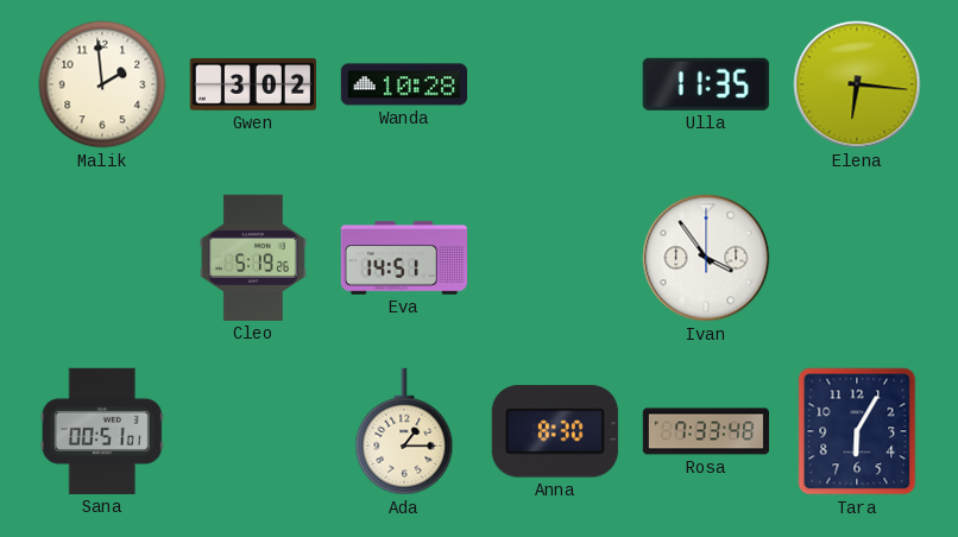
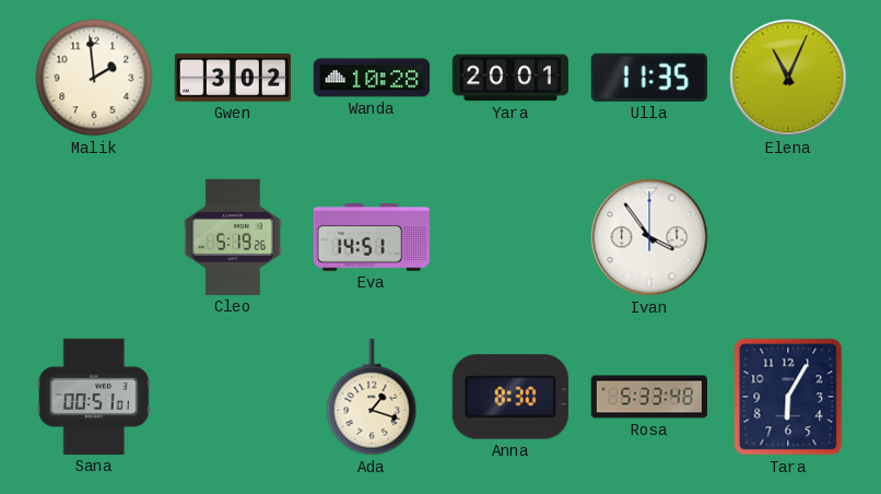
Yara: none -> 20:01
Elena: 6:16 -> 11:04
Ada: 1:15 -> 1:18
Rosa: 7:33 -> 5:33
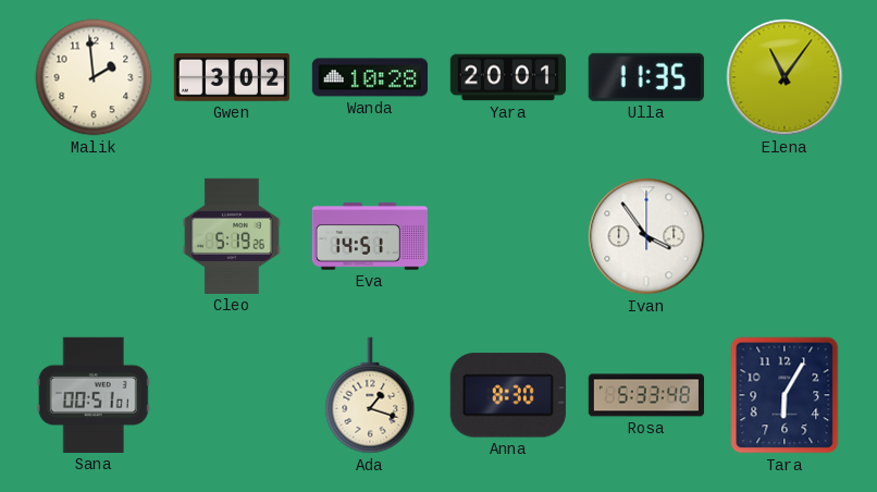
Elena: 11:04 -> 11:06
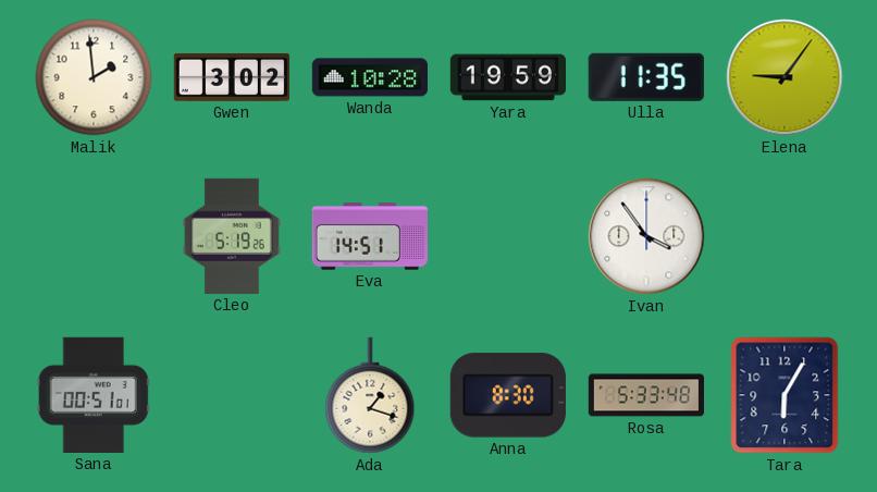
Yara: 20:01 -> 19:59
Elena: 11:06 -> 9:06
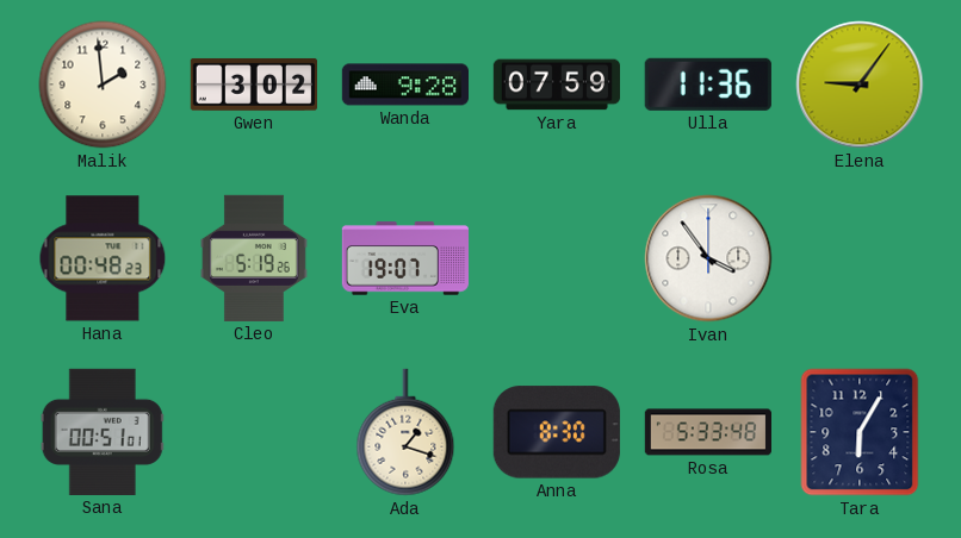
Wanda: 10:28 -> 9:28
Yara: 19:59 -> 07:59
Ulla: 11:35 -> 11:36
Hana: none -> 00:48
Eva: 14:51 -> 19:07
